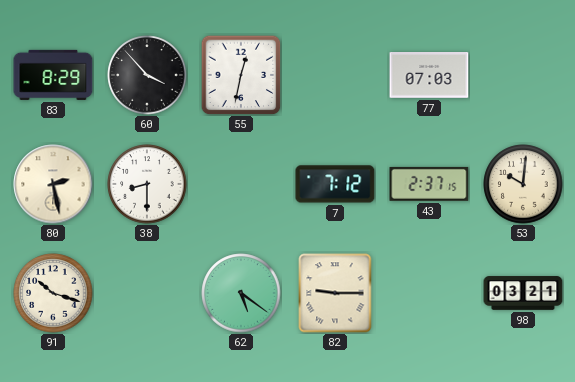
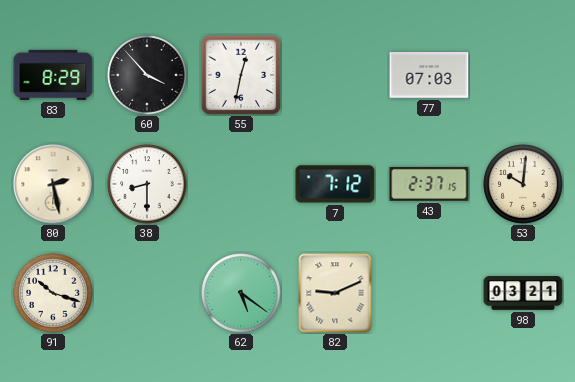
82: 9:15 -> 9:11
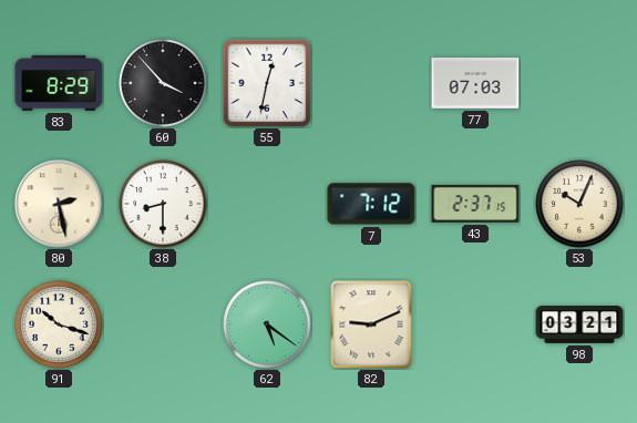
53: 10:01 -> 10:04
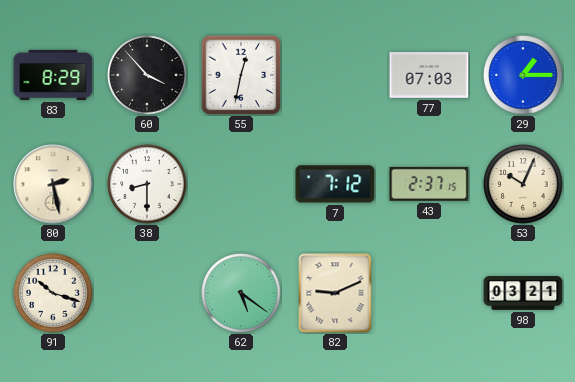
29: none -> 1:15
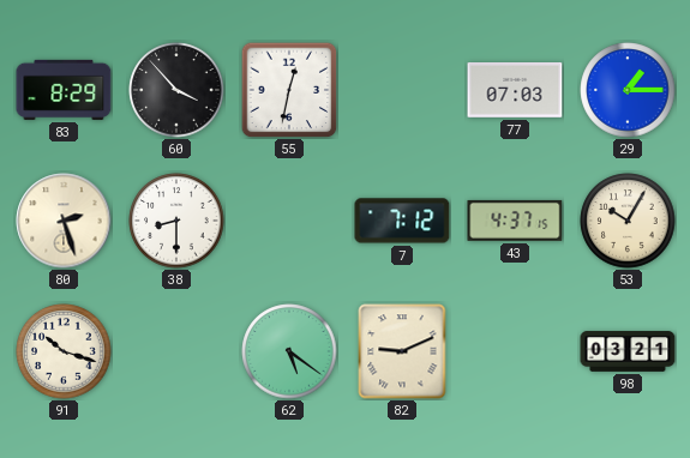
80: 2:28 -> 2:27
43: 2:37 -> 4:37
53: 10:04 -> 10:05
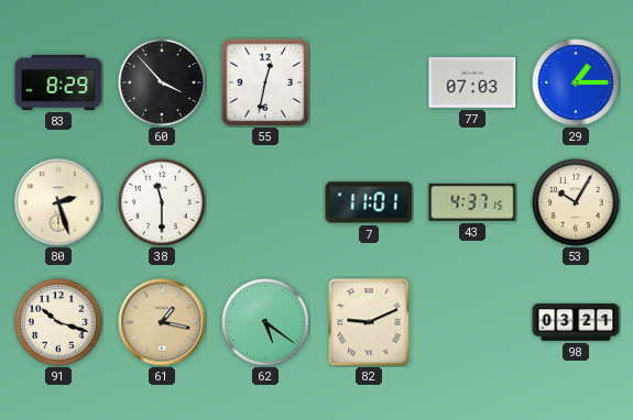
38: 8:30 -> 11:30
7: 7:12 -> 11:01
61: none -> 1:17
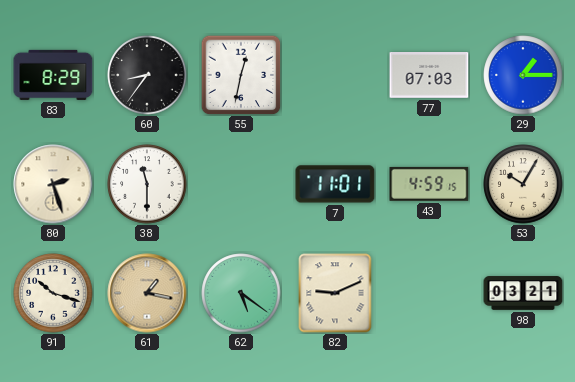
60: 3:53 -> 8:36
43: 4:37 -> 4:59
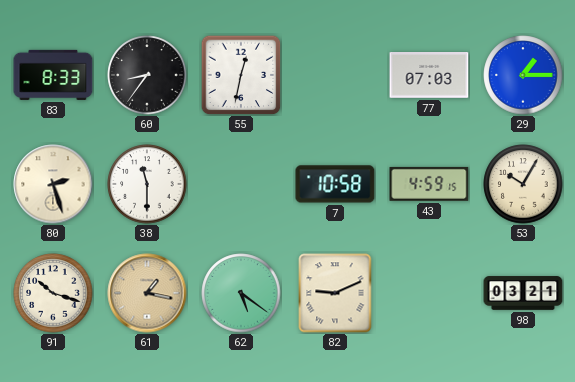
83: 8:29 -> 8:33
7: 11:01 -> 10:58
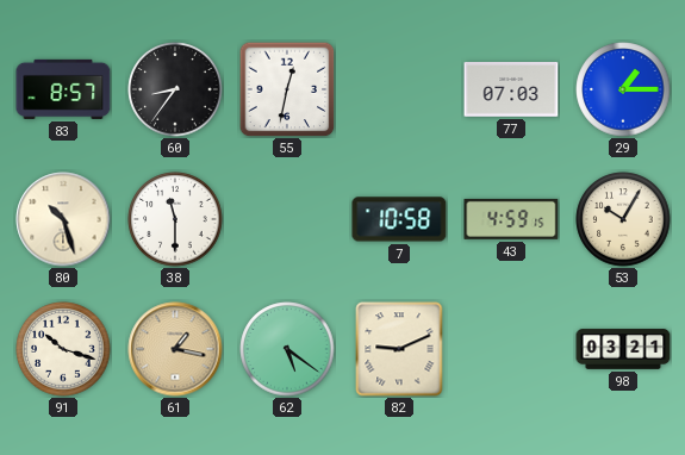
83: 8:33 -> 8:57
80: 2:27 -> 10:27
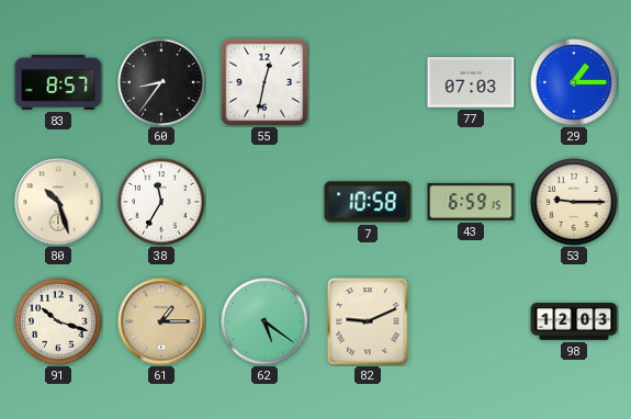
38: 11:30 -> 11:35
43: 4:59 -> 6:59
53: 10:05 -> 9:15
61: 1:17 -> 1:15
98: 03:21 -> 12:03
